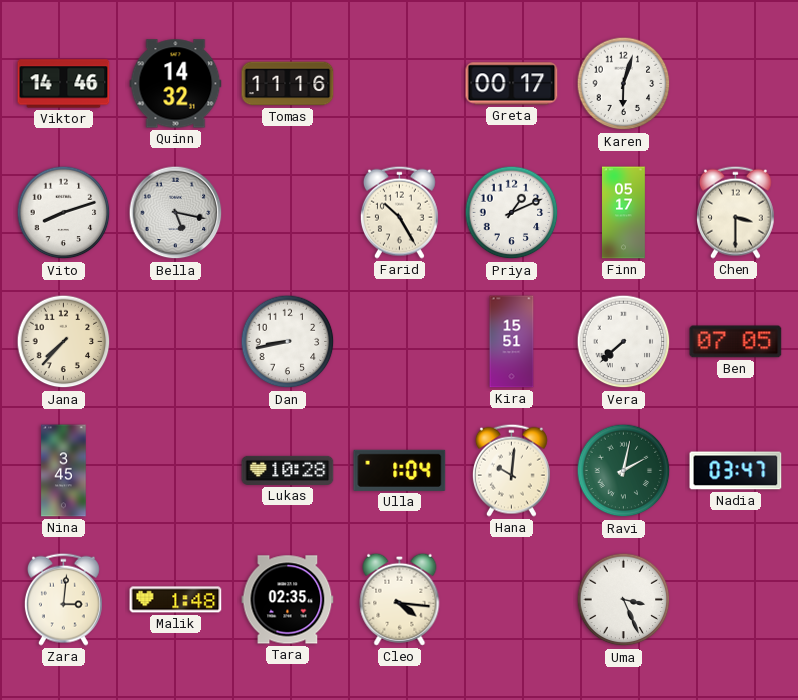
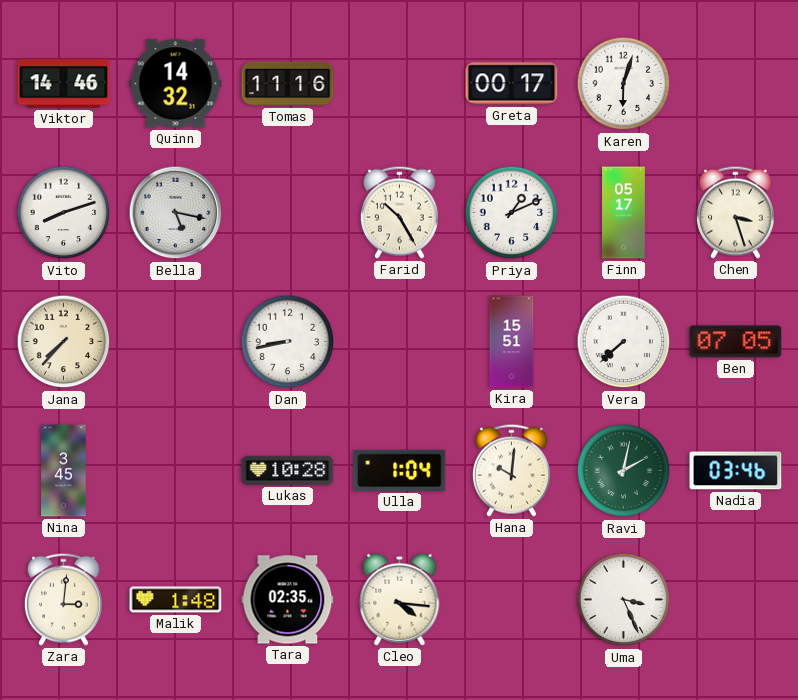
Chen: 3:30 -> 3:27
Nadia: 03:47 -> 03:46
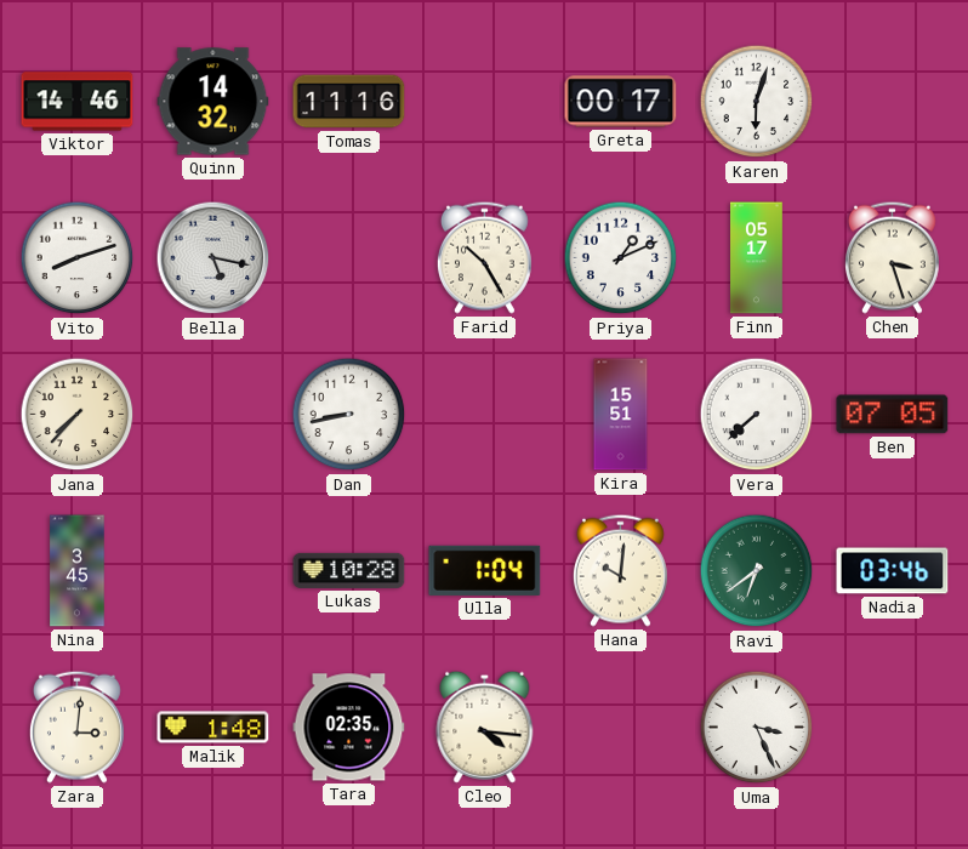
Ravi: 2:02 -> 6:39
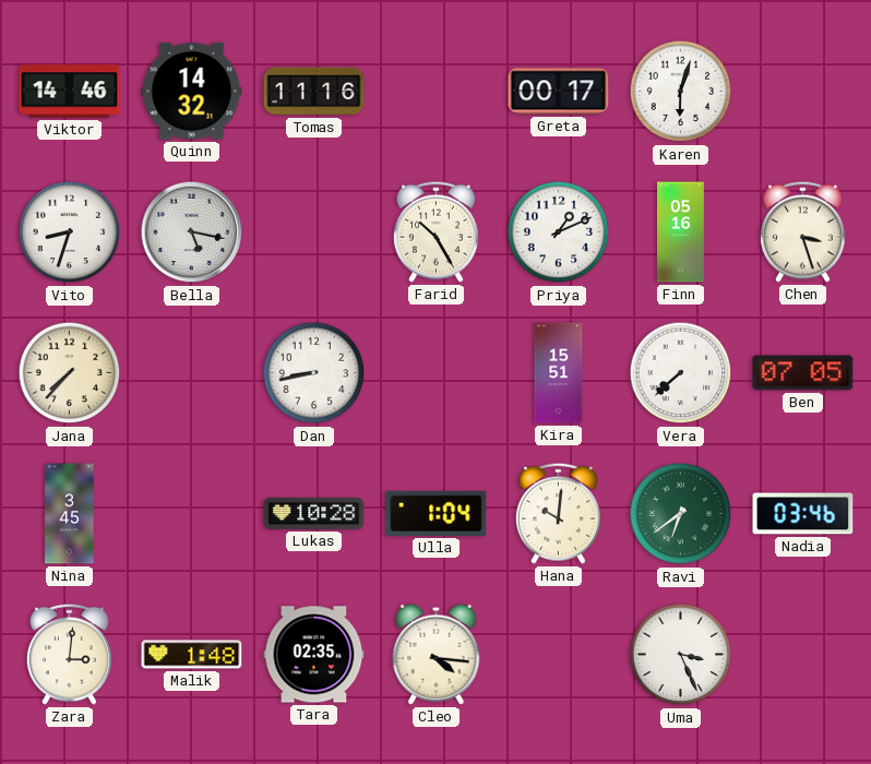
Vito: 8:12 -> 8:33
Finn: 05:17 -> 05:16
